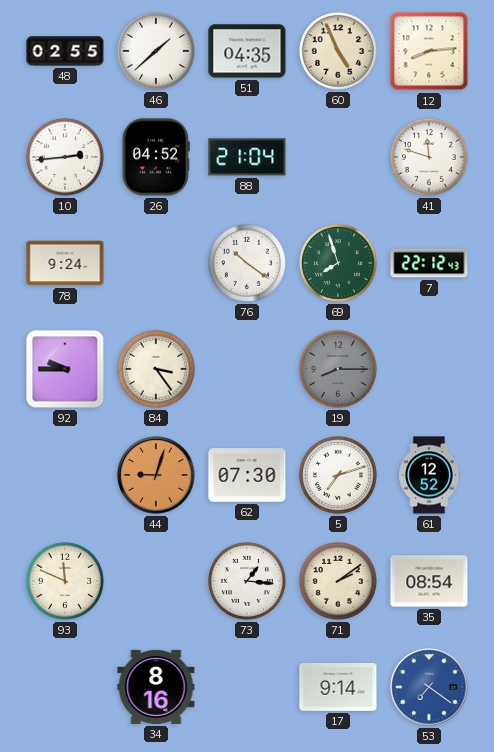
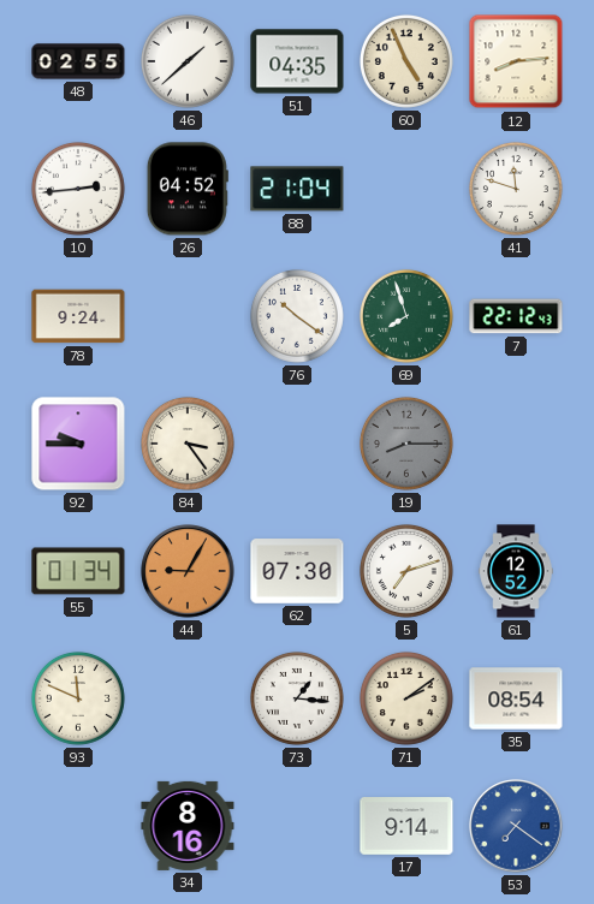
55: none -> 01:34
44: 9:03 -> 9:05
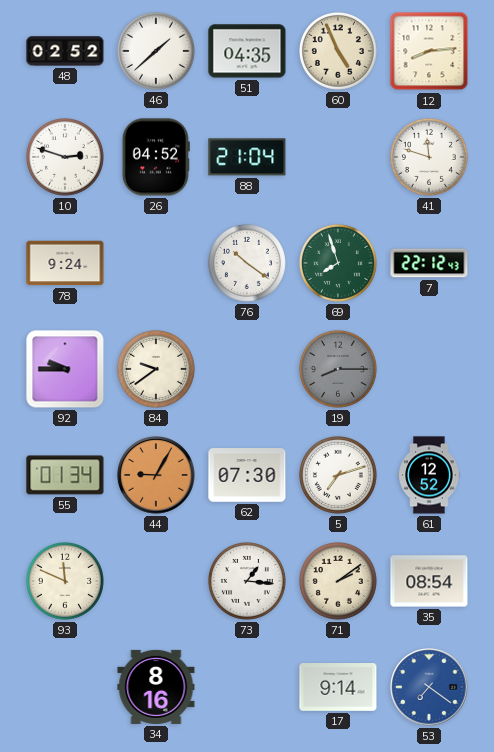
48: 02:55 -> 02:52
10: 2:44 -> 2:48
84: 3:24 -> 9:39
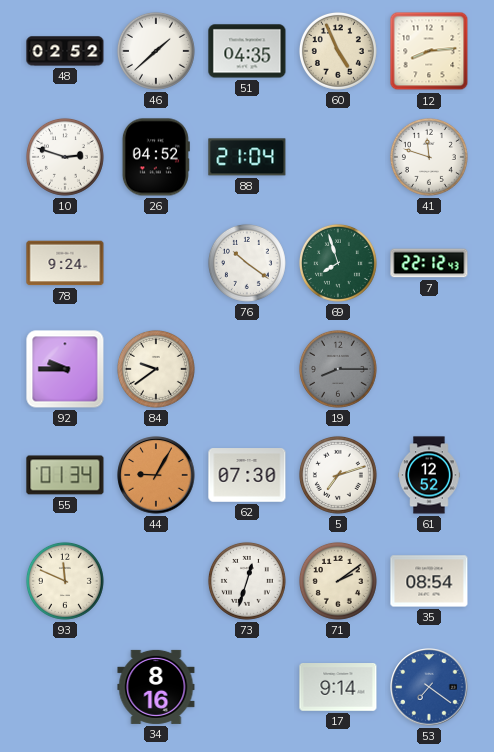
73: 1:16 -> 12:33
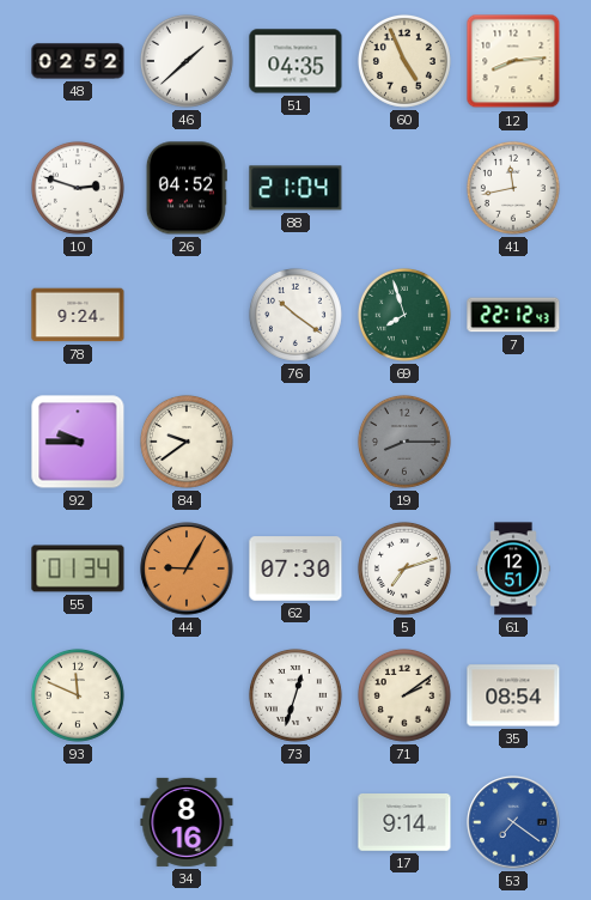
41: 11:48 -> 11:43
61: 12:52 -> 12:51
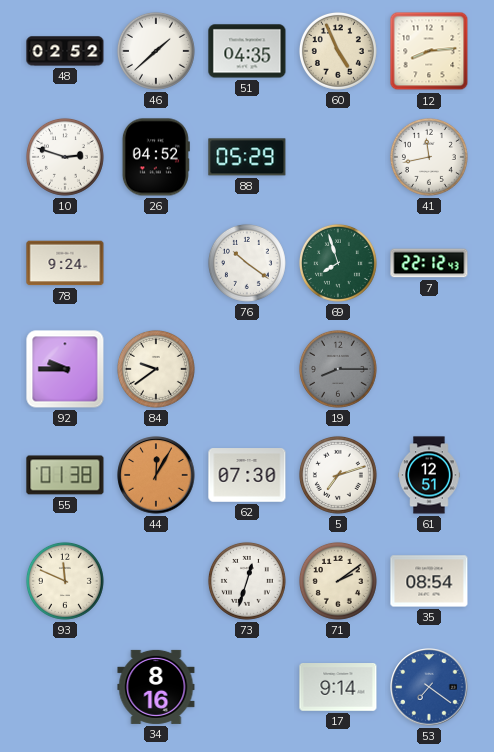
88: 21:04 -> 05:29
55: 01:34 -> 01:38
44: 9:05 -> 12:05
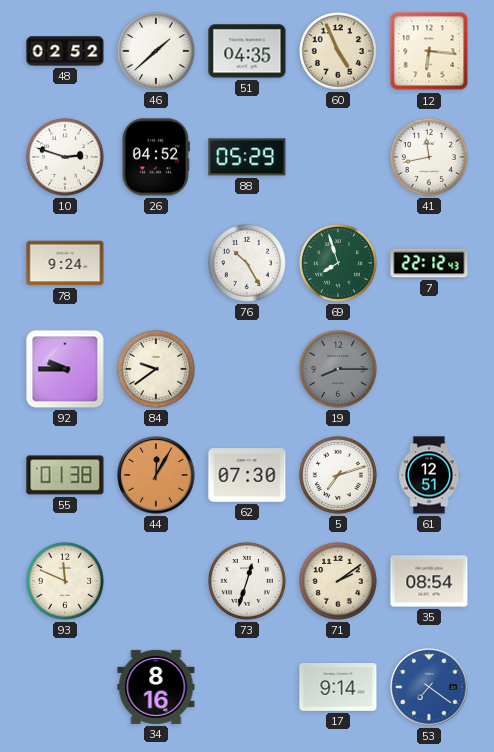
12: 8:14 -> 6:16
76: 10:21 -> 10:25
